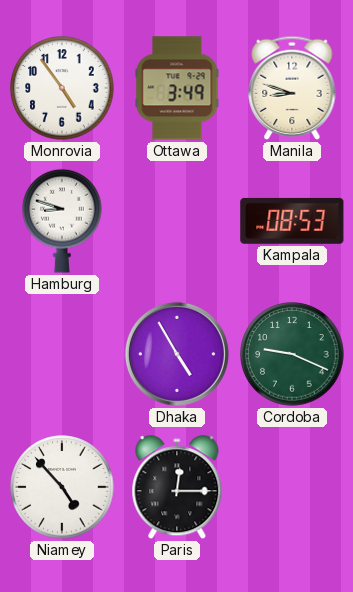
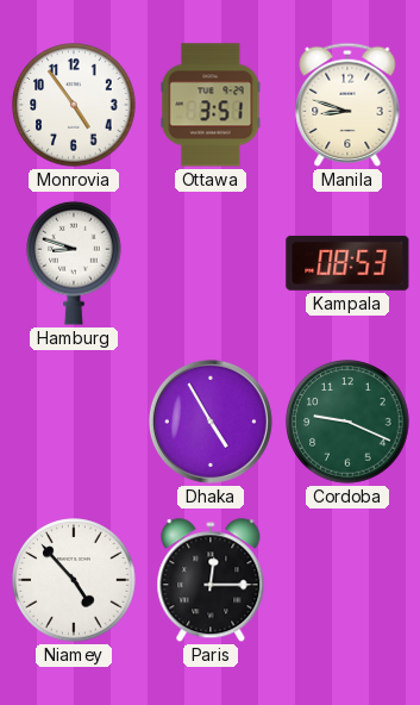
Ottawa: 3:49 -> 3:51
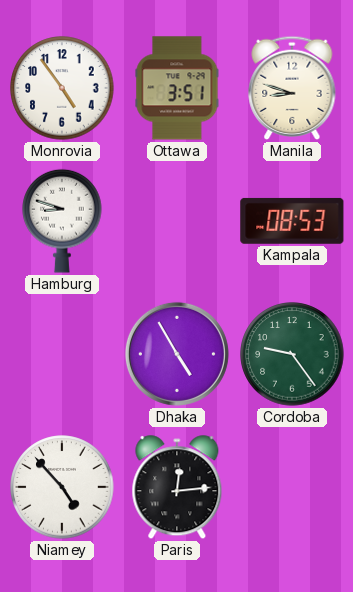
Cordoba: 9:19 -> 9:24
Paris: 12:15 -> 12:14
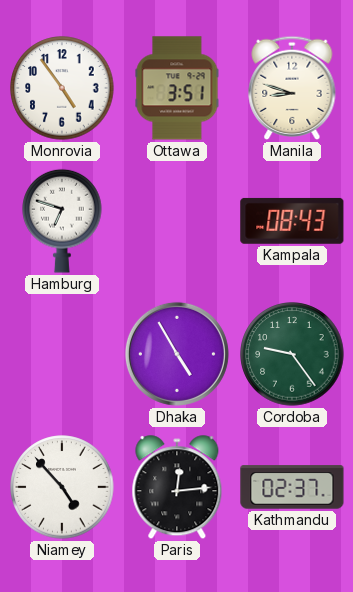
Hamburg: 8:48 -> 6:48
Kampala: 08:53 -> 08:43
Kathmandu: none -> 02:37
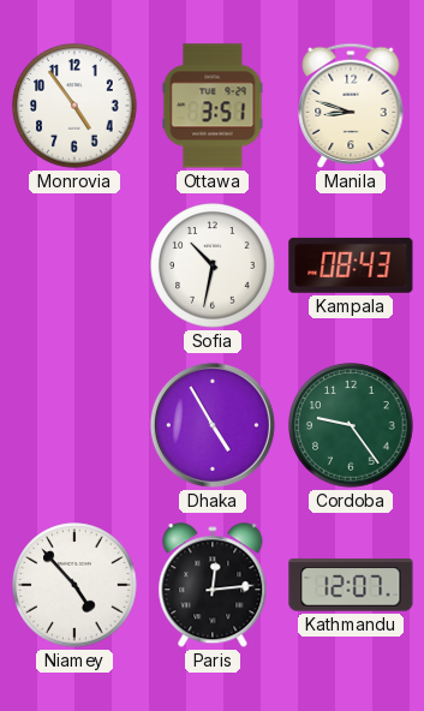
Hamburg: 6:48 -> none
Sofia: none -> 10:32
Kathmandu: 02:37 -> 12:07
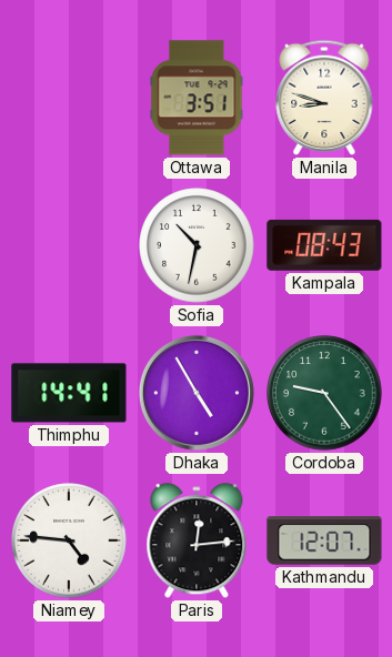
Monrovia: 4:54 -> none
Thimphu: none -> 14:41
Niamey: 4:53 -> 4:46
